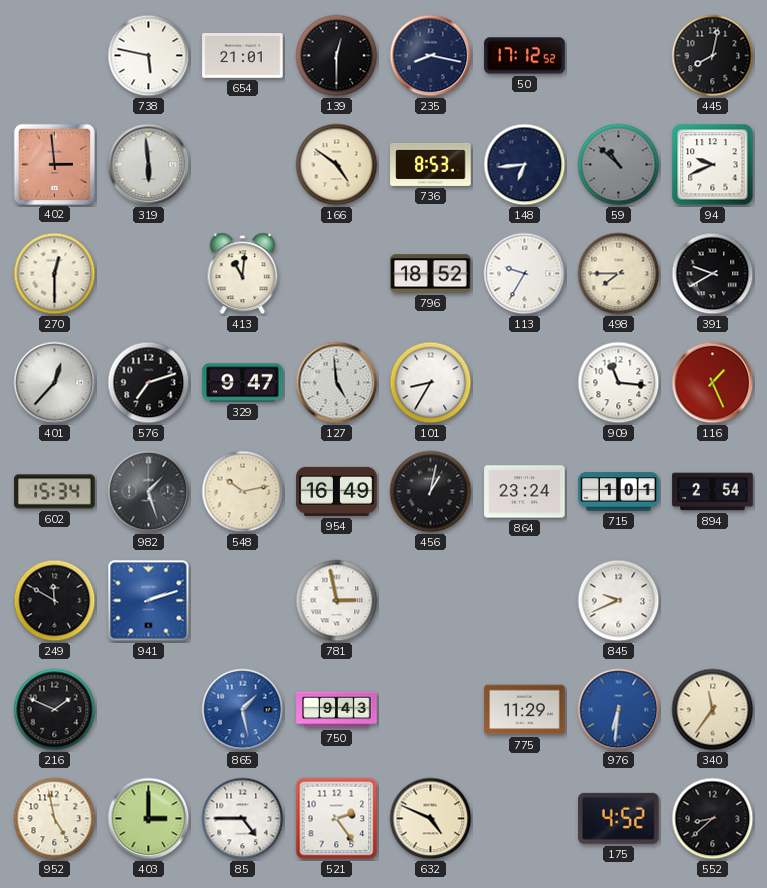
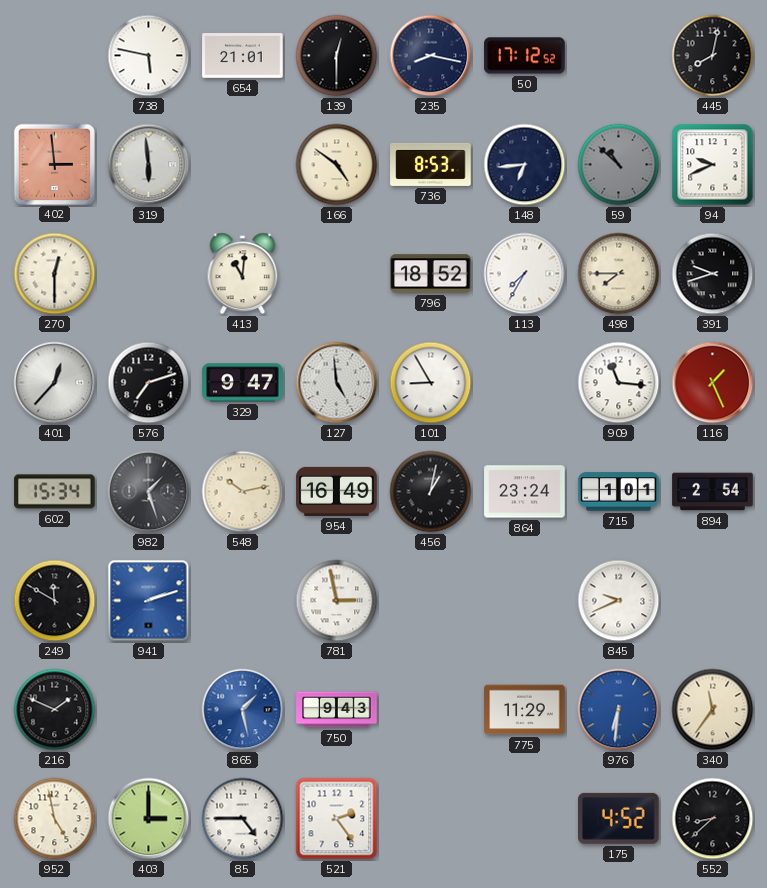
113: 9:35 -> 7:35
391: 9:40 -> 9:42
101: 8:35 -> 8:55
632: 4:49 -> none
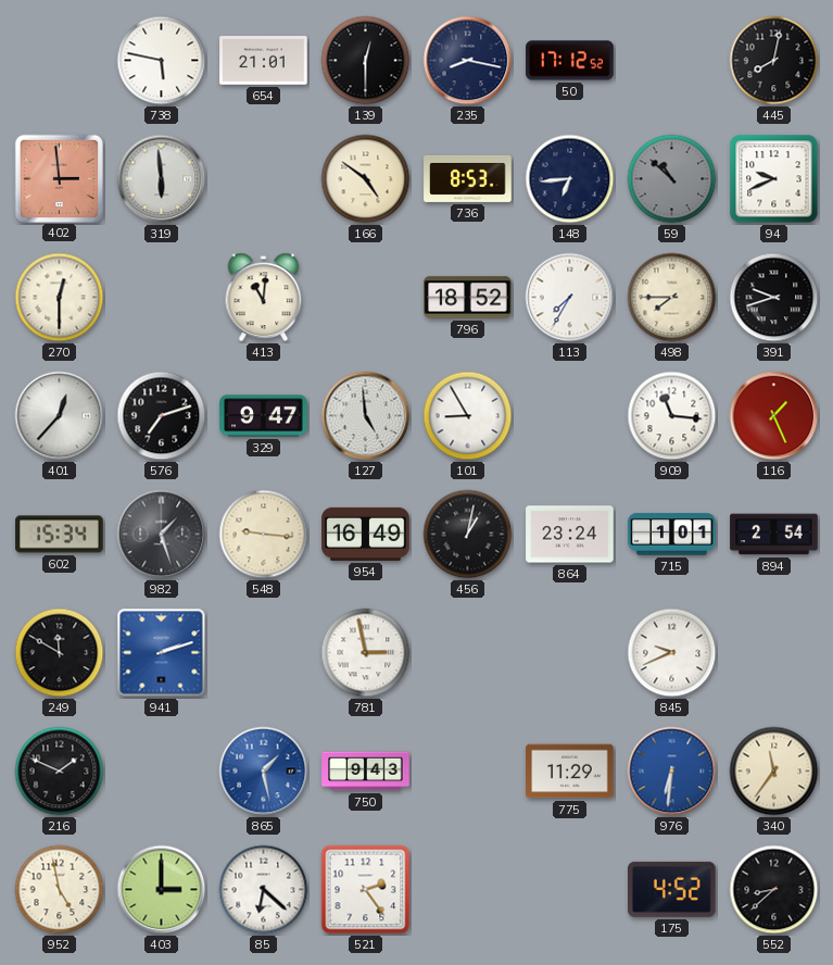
548: 10:13 -> 9:16
85: 4:45 -> 6:22
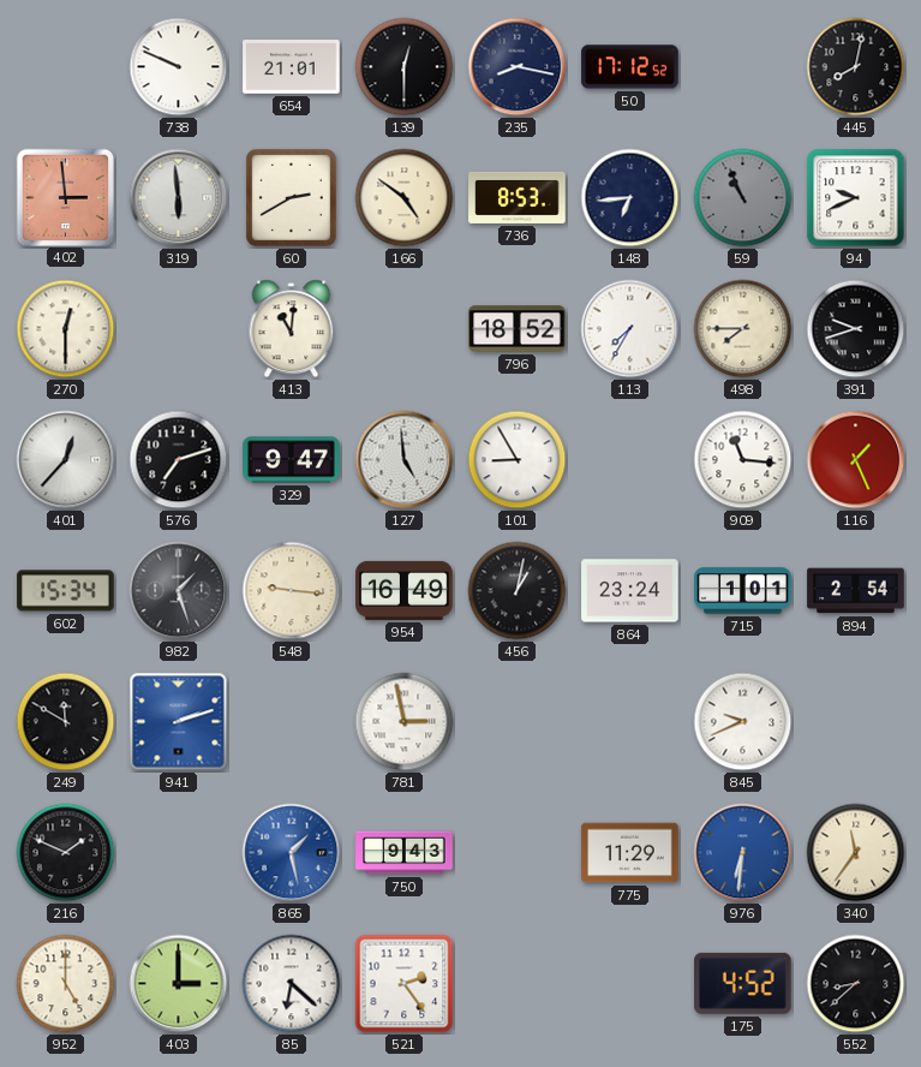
738: 5:47 -> 9:49
60: none -> 2:40
59: 10:52 -> 10:56
952: 4:58 -> 5:00
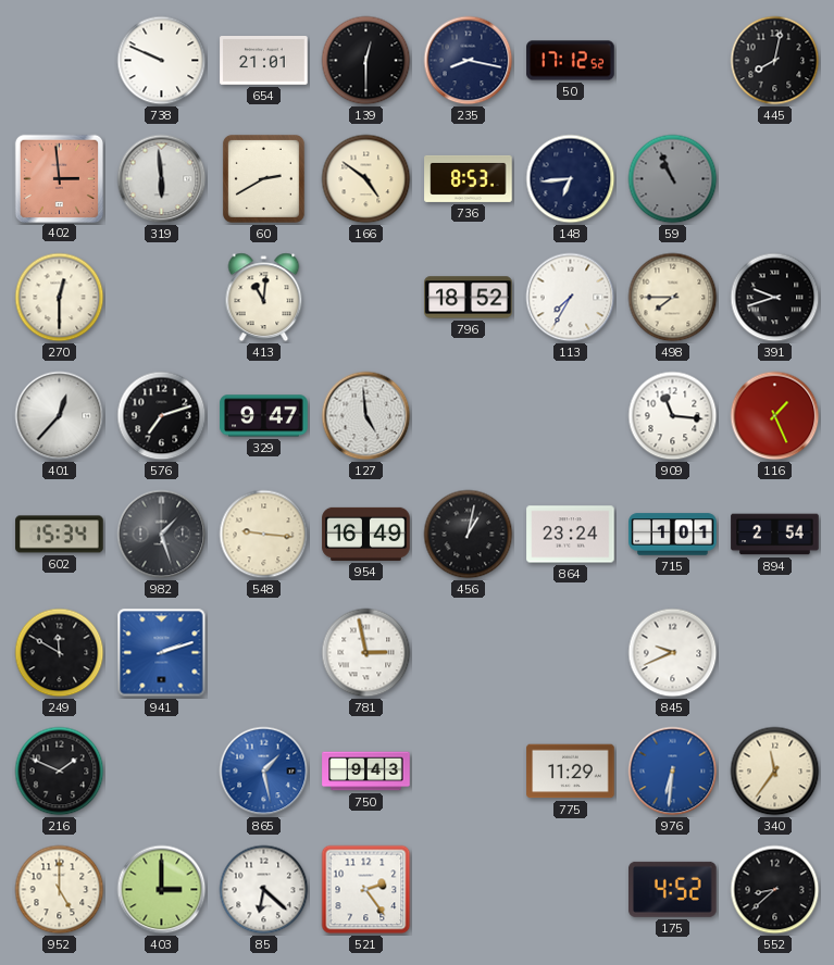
94: 9:41 -> none
101: 8:55 -> none
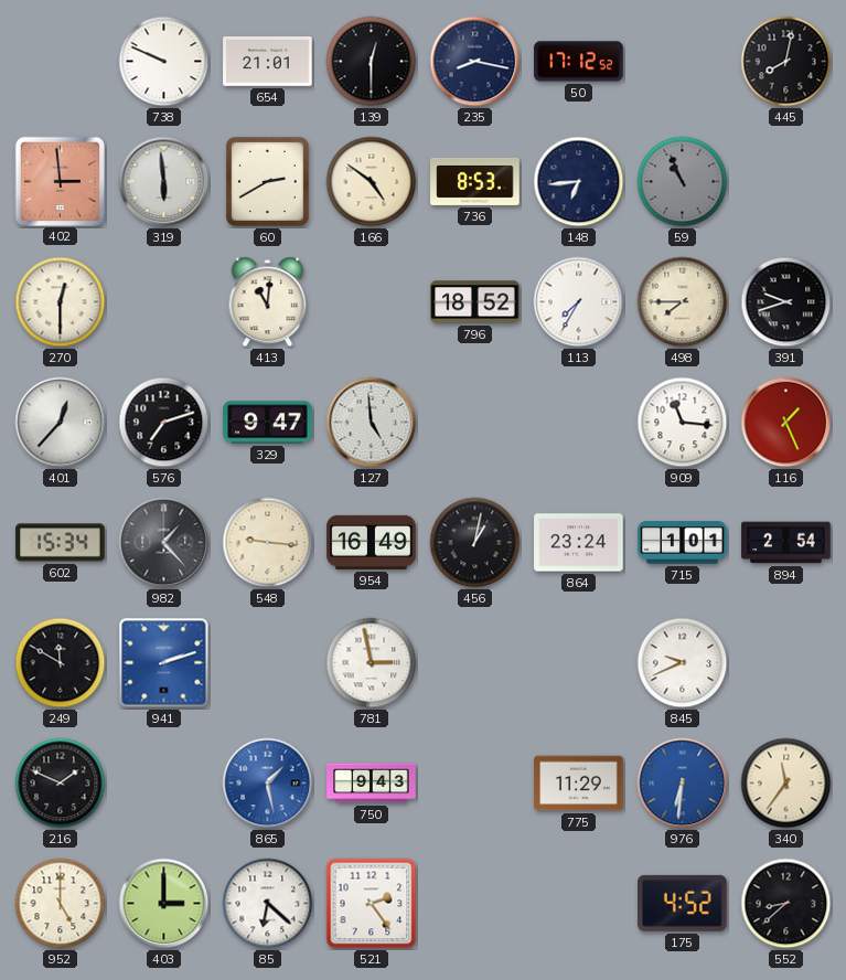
982: 1:27 -> 1:23
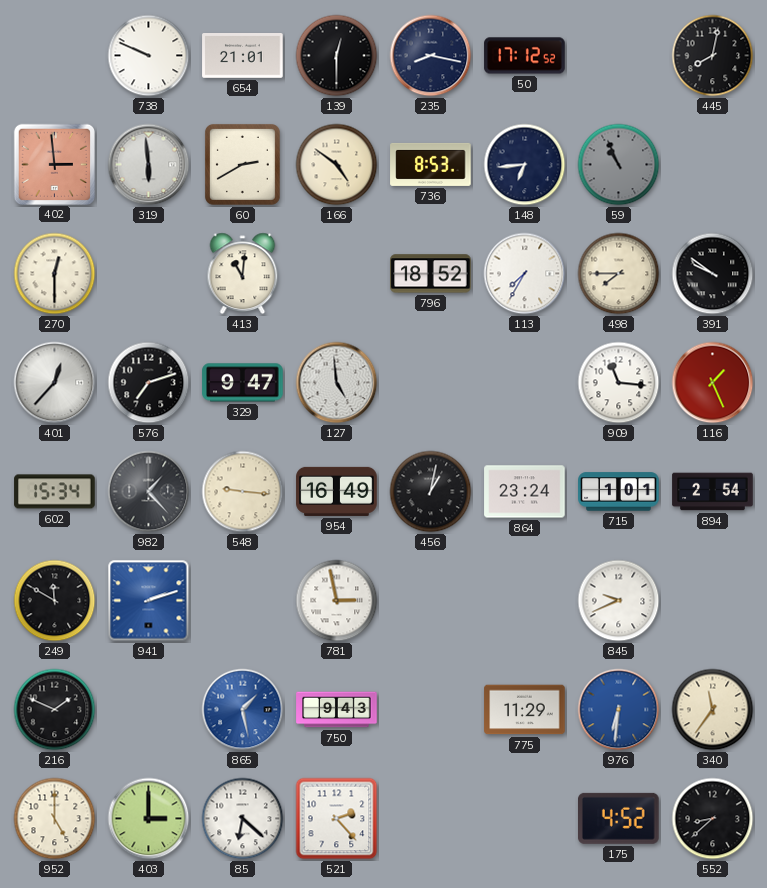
391: 9:42 -> 9:51
521: 2:24 -> 2:23
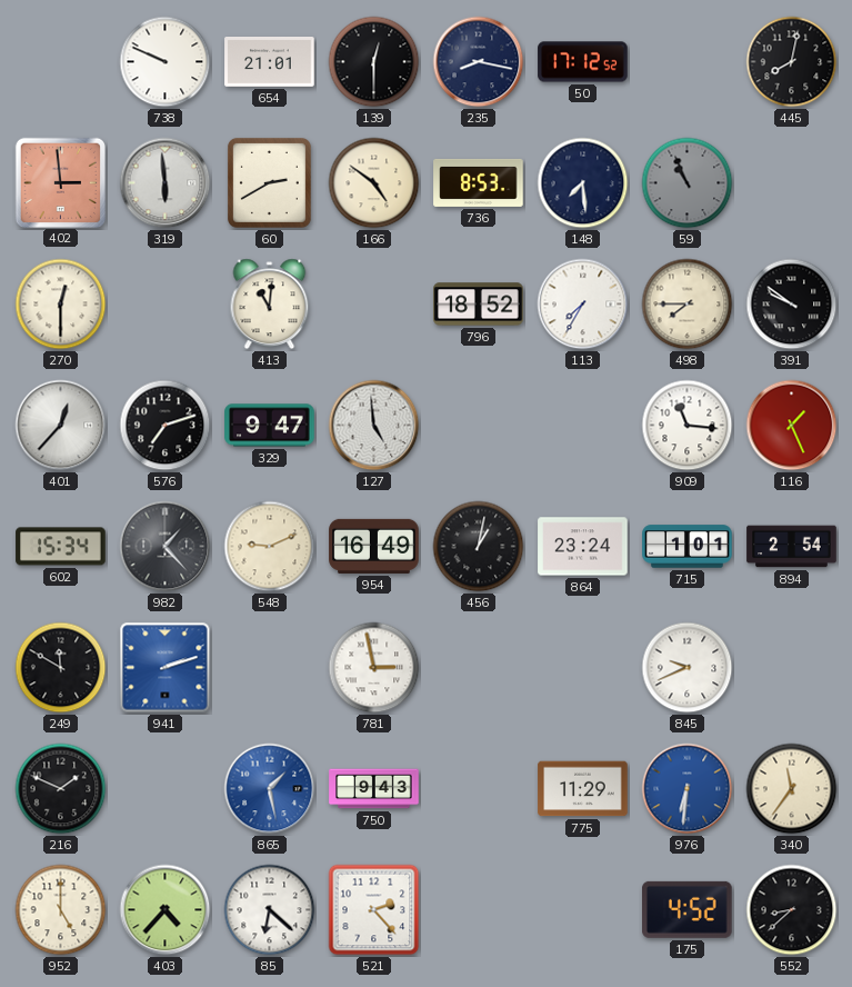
148: 6:44 -> 7:29
548: 9:16 -> 9:11
403: 3:00 -> 4:37
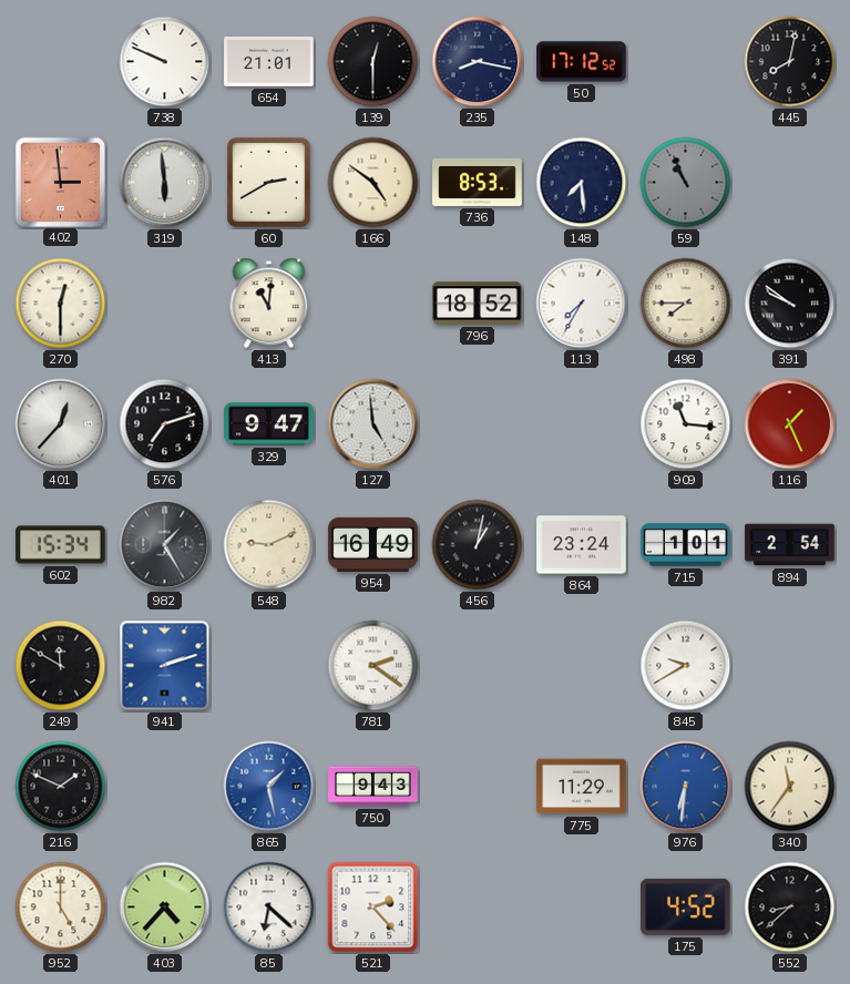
982: 1:23 -> 1:25
781: 2:58 -> 2:21
845: 9:41 -> 9:40
